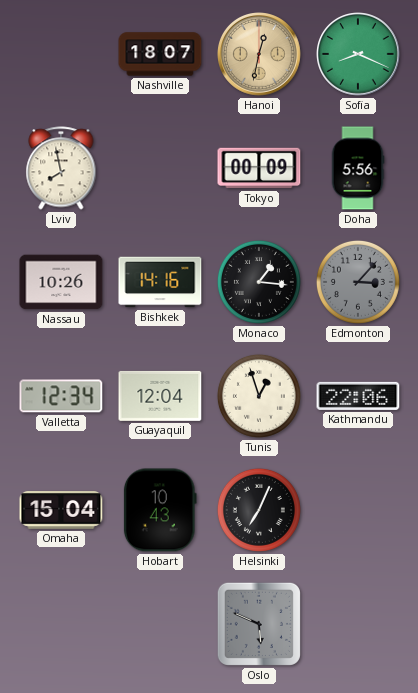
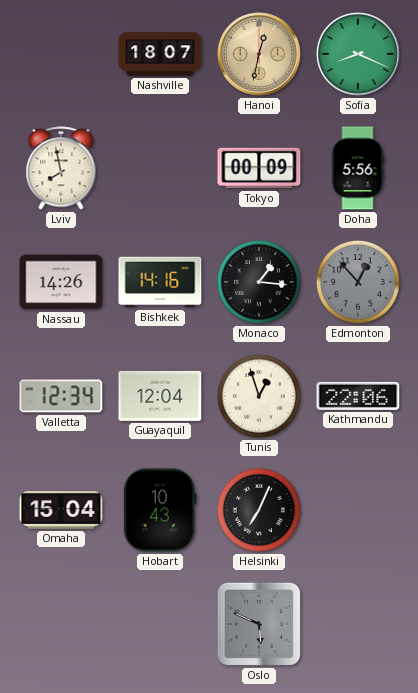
Nassau: 10:26 -> 14:26
Edmonton: 3:07 -> 12:53
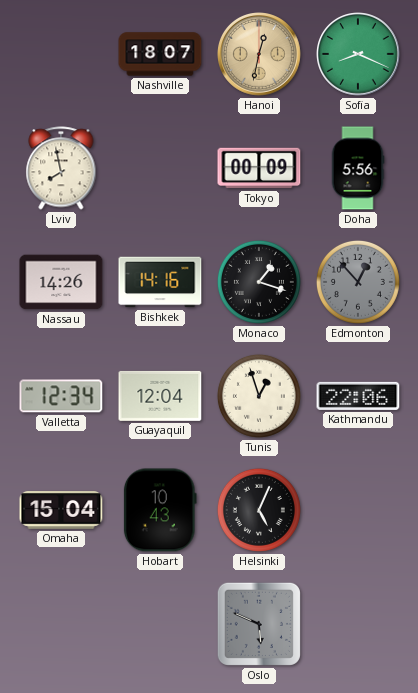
Monaco: 1:16 -> 1:18
Helsinki: 7:04 -> 5:04
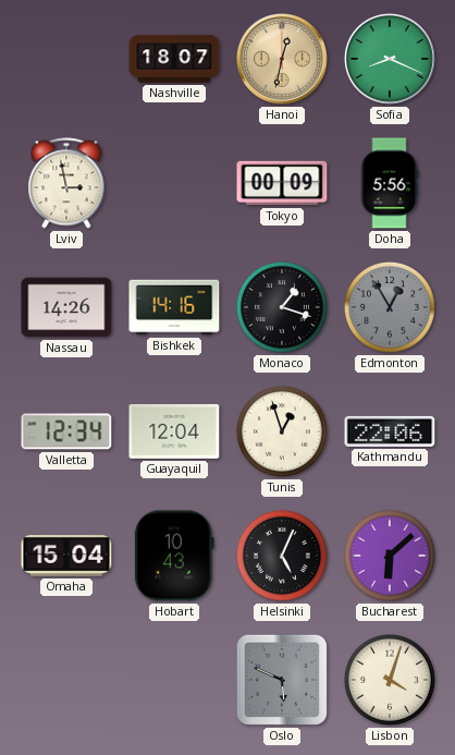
Lviv: 7:58 -> 2:58
Edmonton: 12:53 -> 12:55
Bucharest: none -> 6:08
Lisbon: none -> 4:03
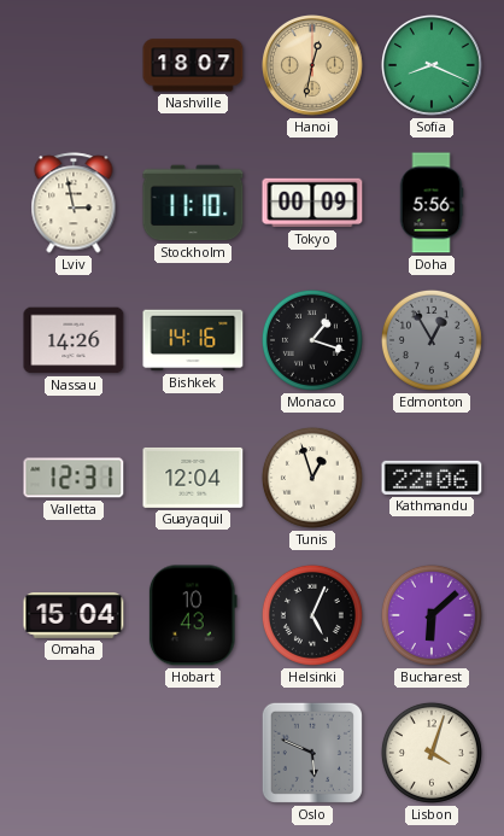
Stockholm: none -> 11:10
Valletta: 12:34 -> 12:31
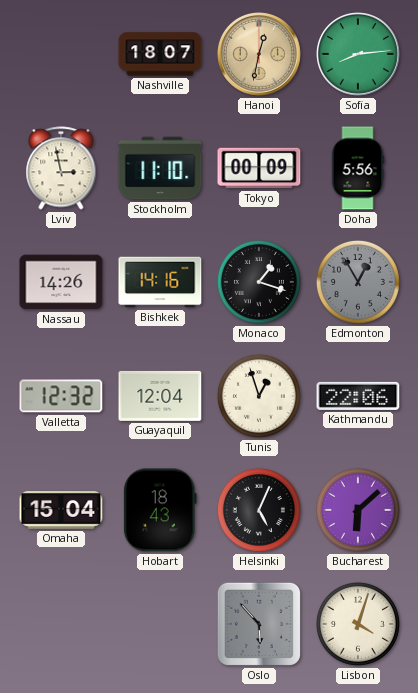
Sofia: 8:19 -> 8:14
Valletta: 12:31 -> 12:32
Hobart: 10:43 -> 18:43
Oslo: 5:49 -> 5:53
